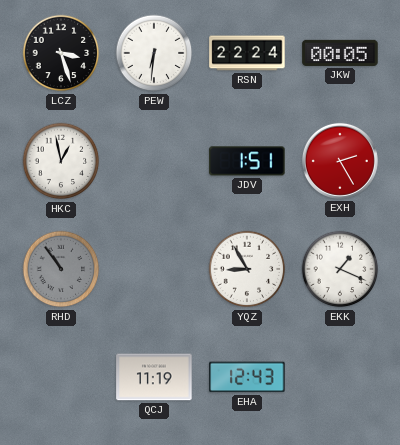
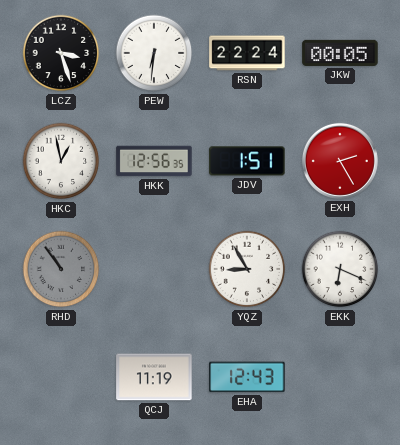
HKK: none -> 12:56
EKK: 1:19 -> 6:19
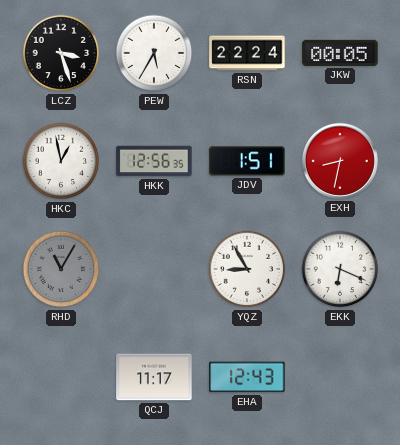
PEW: 6:31 -> 5:35
EXH: 2:25 -> 8:32
RHD: 10:54 -> 11:05
QCJ: 11:19 -> 11:17
